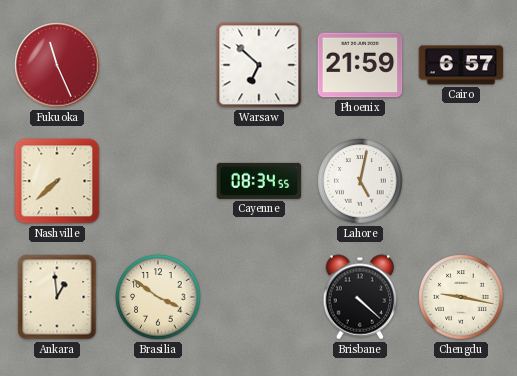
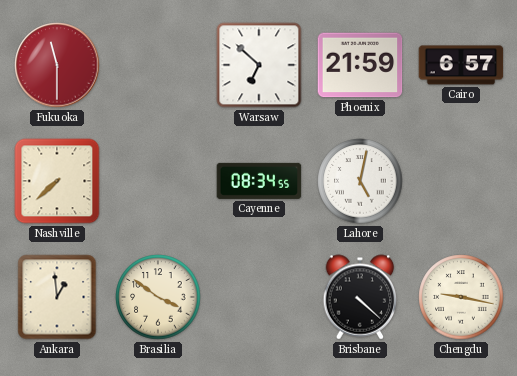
Fukuoka: 11:26 -> 11:30
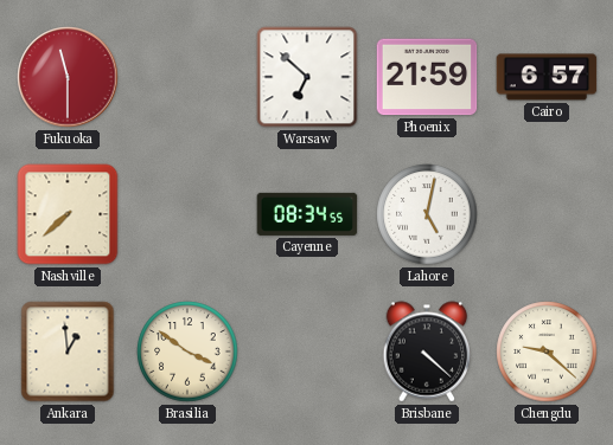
Chengdu: 9:17 -> 9:22
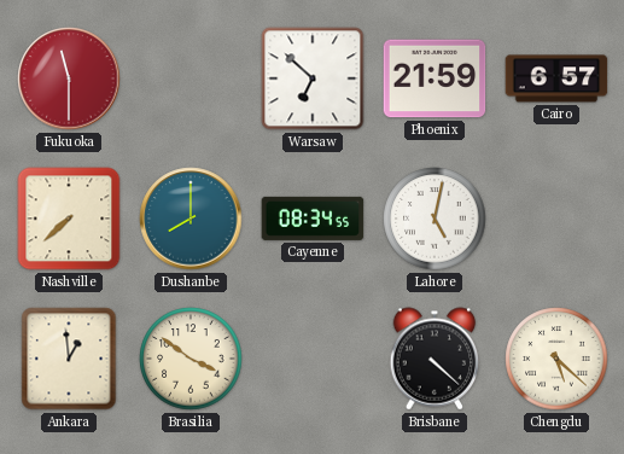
Dushanbe: none -> 8:00
Chengdu: 9:22 -> 5:22
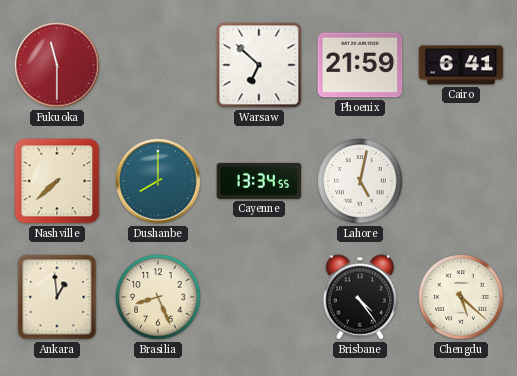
Cairo: 6:57 -> 6:41
Cayenne: 08:34 -> 13:34
Brasilia: 3:51 -> 8:26
Brisbane: 4:22 -> 4:24
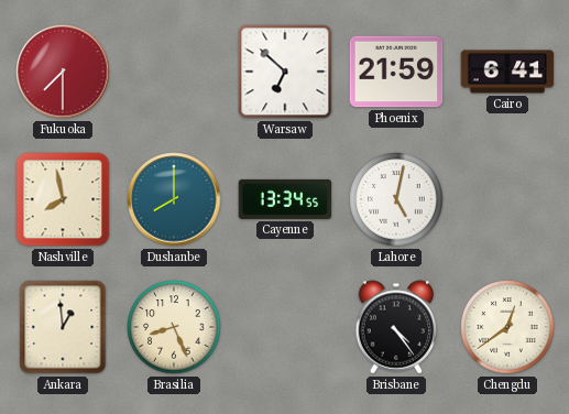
Fukuoka: 11:30 -> 7:30
Nashville: 7:38 -> 7:58
Chengdu: 5:22 -> 12:39
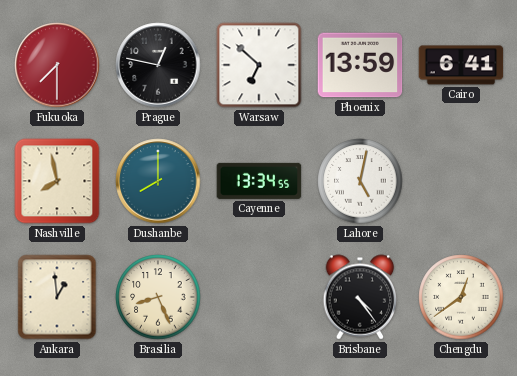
Prague: none -> 12:47
Phoenix: 21:59 -> 13:59
